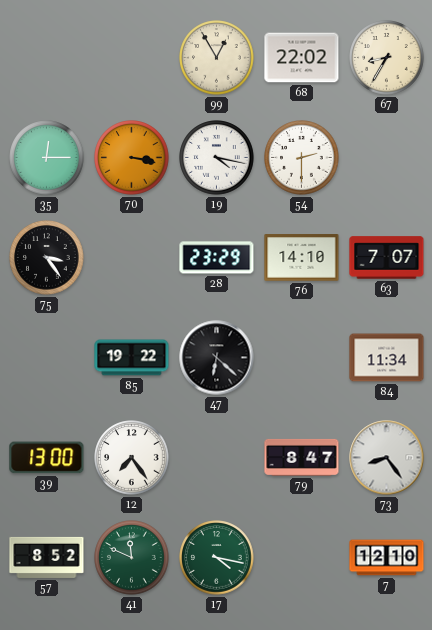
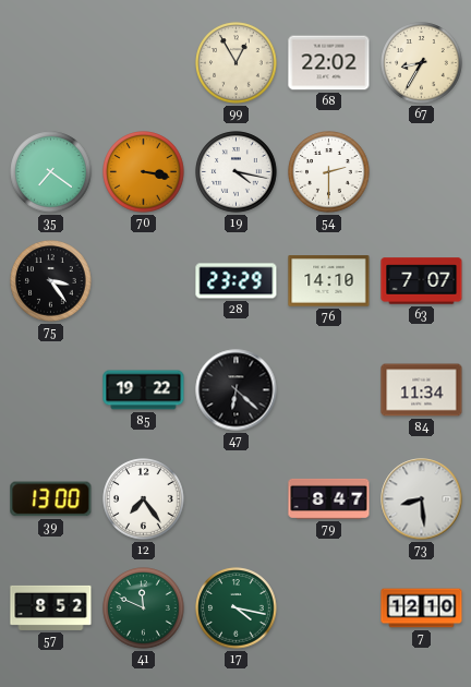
35: 12:15 -> 7:21
73: 8:24 -> 8:29
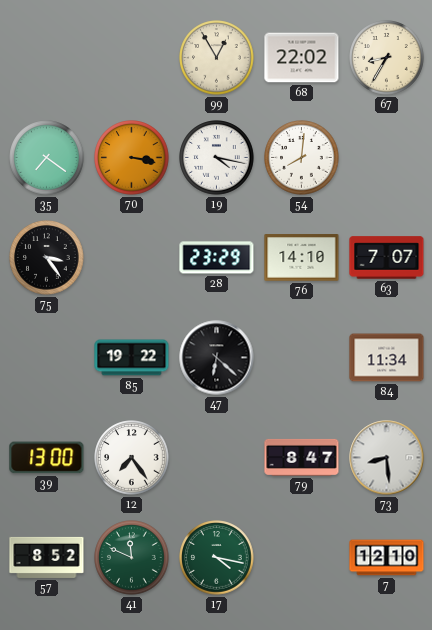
54: 2:30 -> 8:01
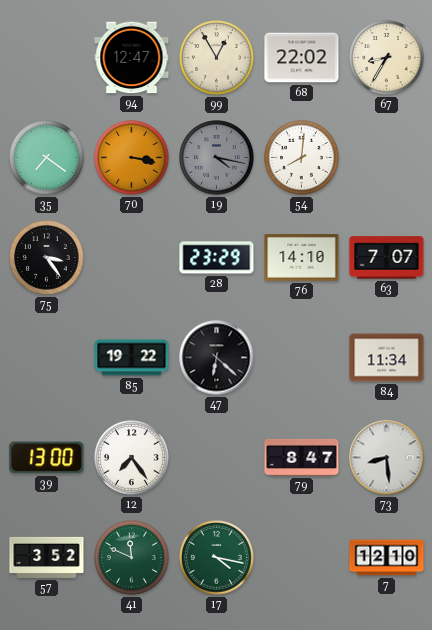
94: none -> 12:47
19 dial: white -> grey
57: 8:52 -> 3:52
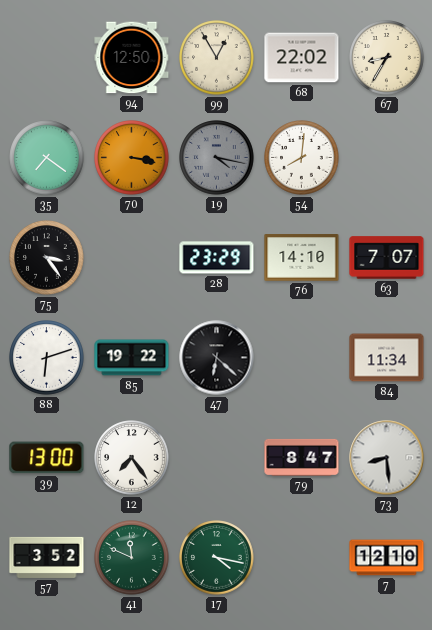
94: 12:47 -> 12:50
88: none -> 6:12
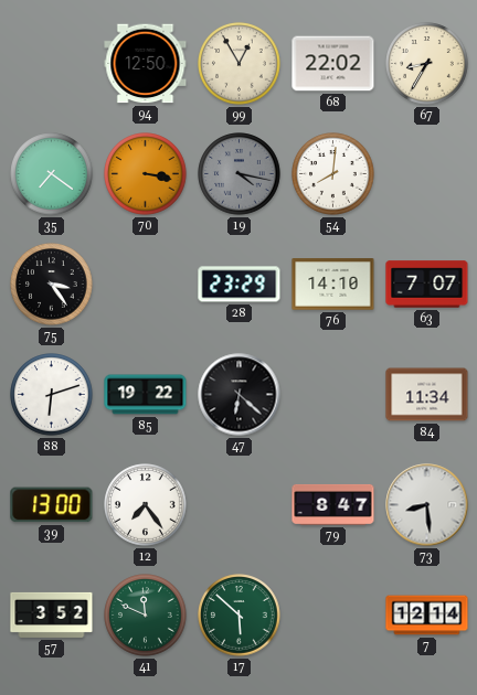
17: 4:17 -> 5:52
7: 12:10 -> 12:14
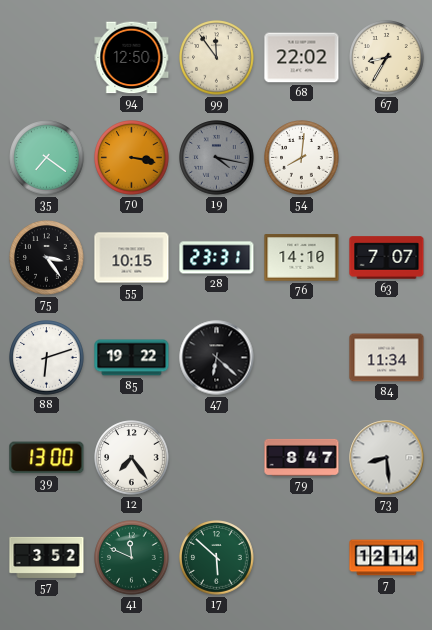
99: 12:55 -> 11:54
55: none -> 10:15
28: 23:29 -> 23:31
